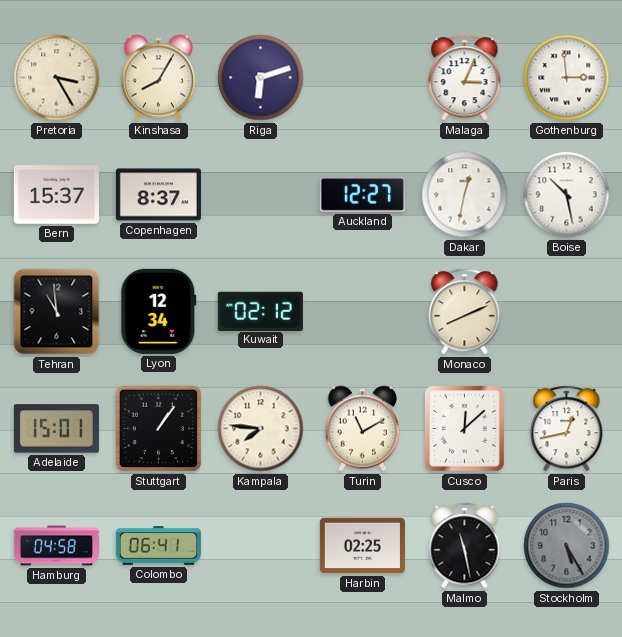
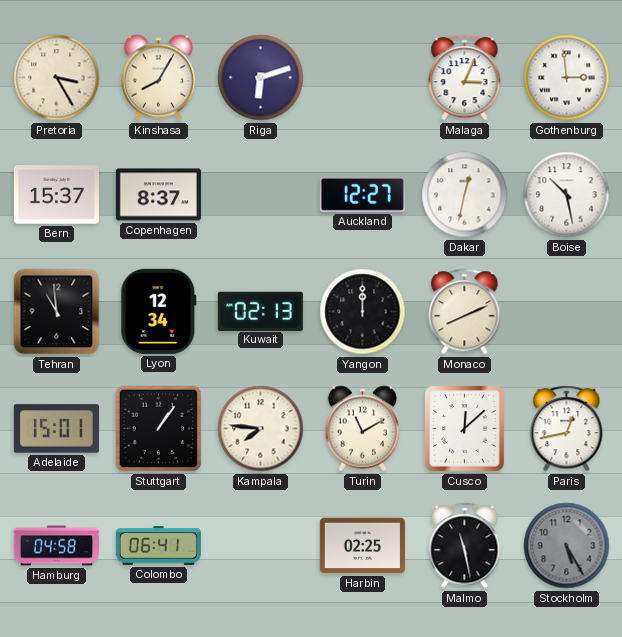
Kuwait: 02:12 -> 02:13
Yangon: none -> 12:00
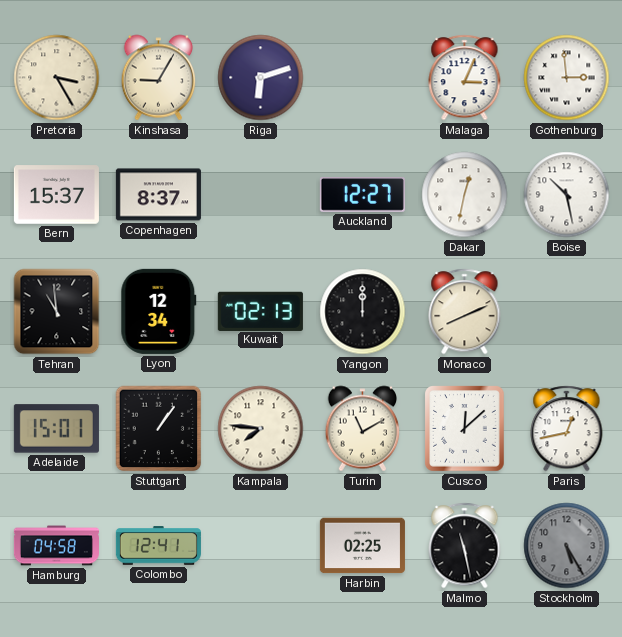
Kinshasa: 8:05 -> 9:05
Colombo: 06:41 -> 12:41
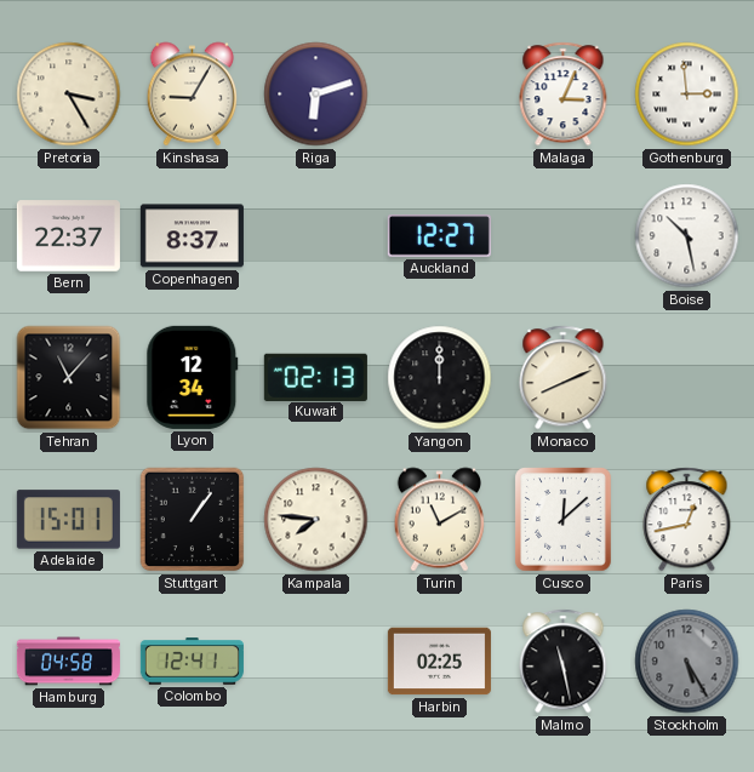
Bern: 15:37 -> 22:37
Dakar: 12:32 -> none
Tehran: 10:59 -> 11:07
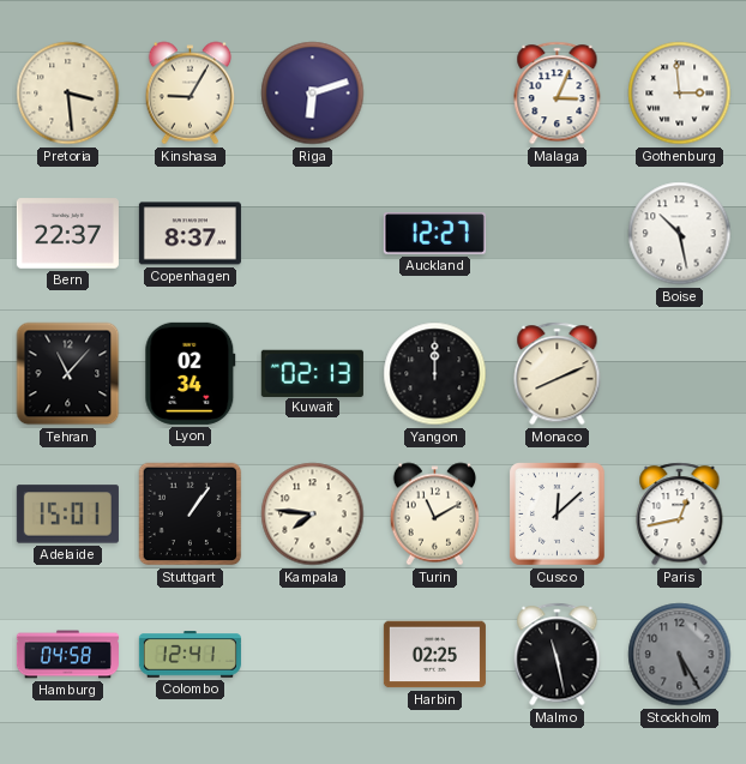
Pretoria: 3:25 -> 3:29
Lyon: 12:34 -> 02:34
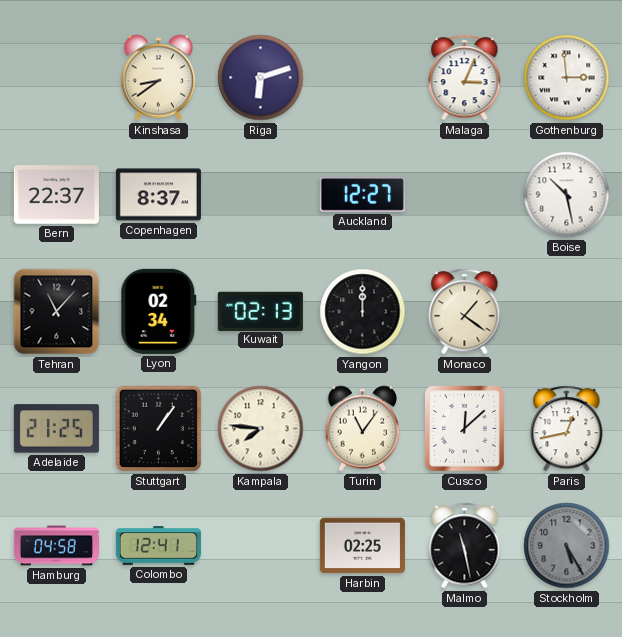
Pretoria: 3:29 -> none
Kinshasa: 9:05 -> 8:39
Monaco: 8:11 -> 1:21
Adelaide: 15:01 -> 21:25
Turin: 11:10 -> 11:06
